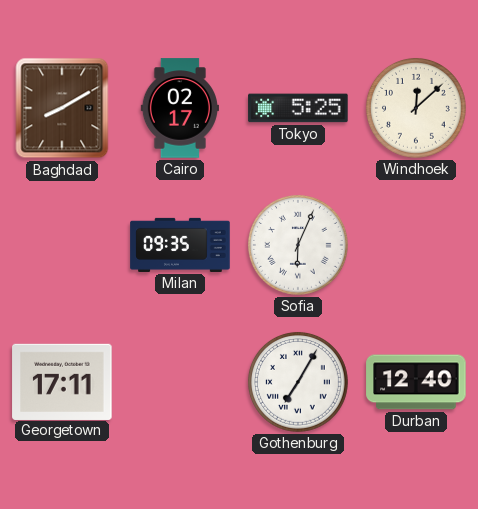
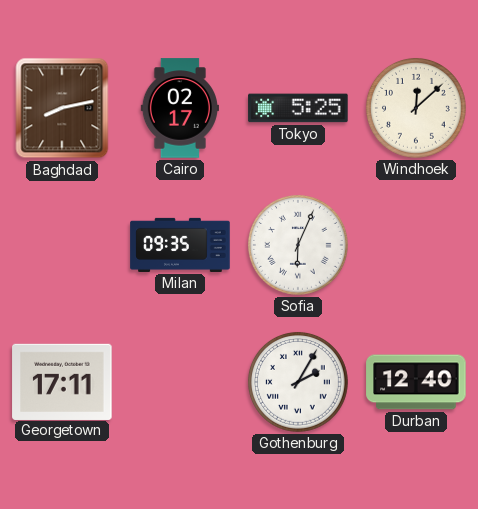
Baghdad: 8:10 -> 8:13
Gothenburg: 7:05 -> 2:05
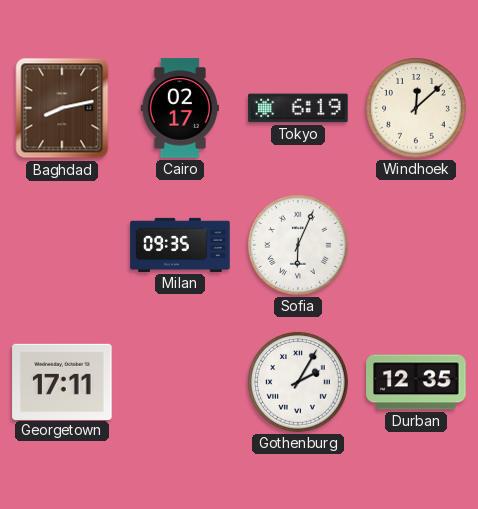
Tokyo: 5:25 -> 6:19
Durban: 12:40 -> 12:35
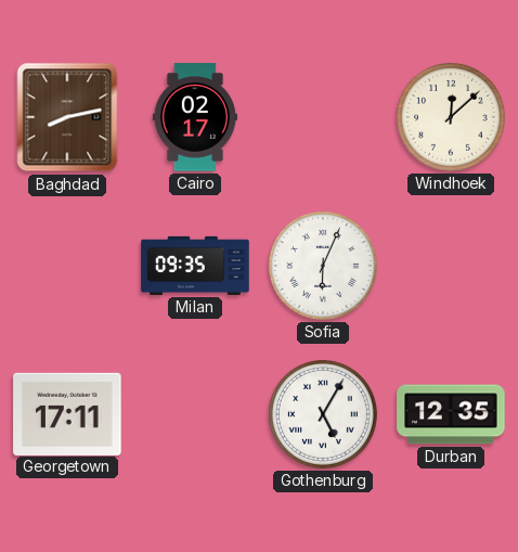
Tokyo: 6:19 -> none
Gothenburg: 2:05 -> 5:05
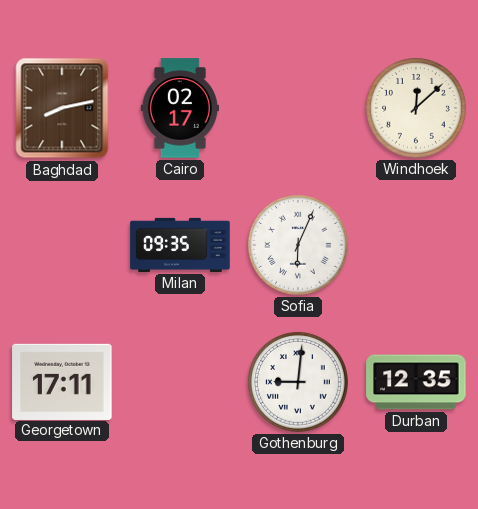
Gothenburg: 5:05 -> 9:01
